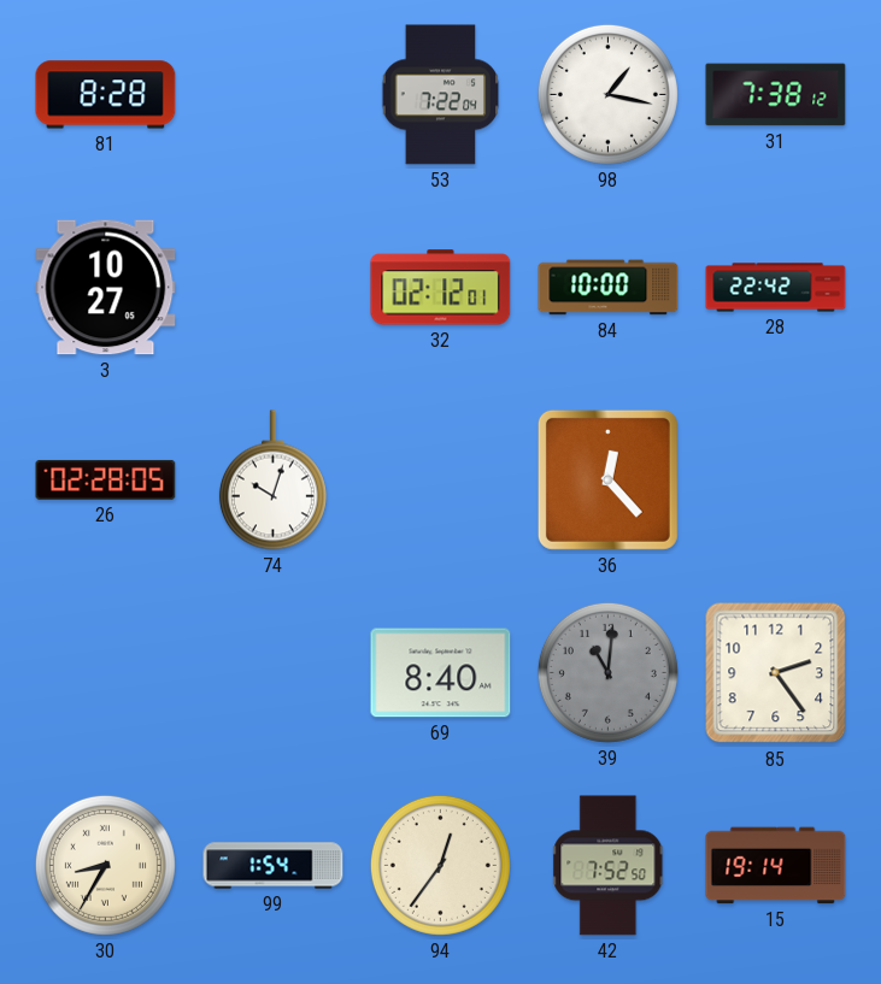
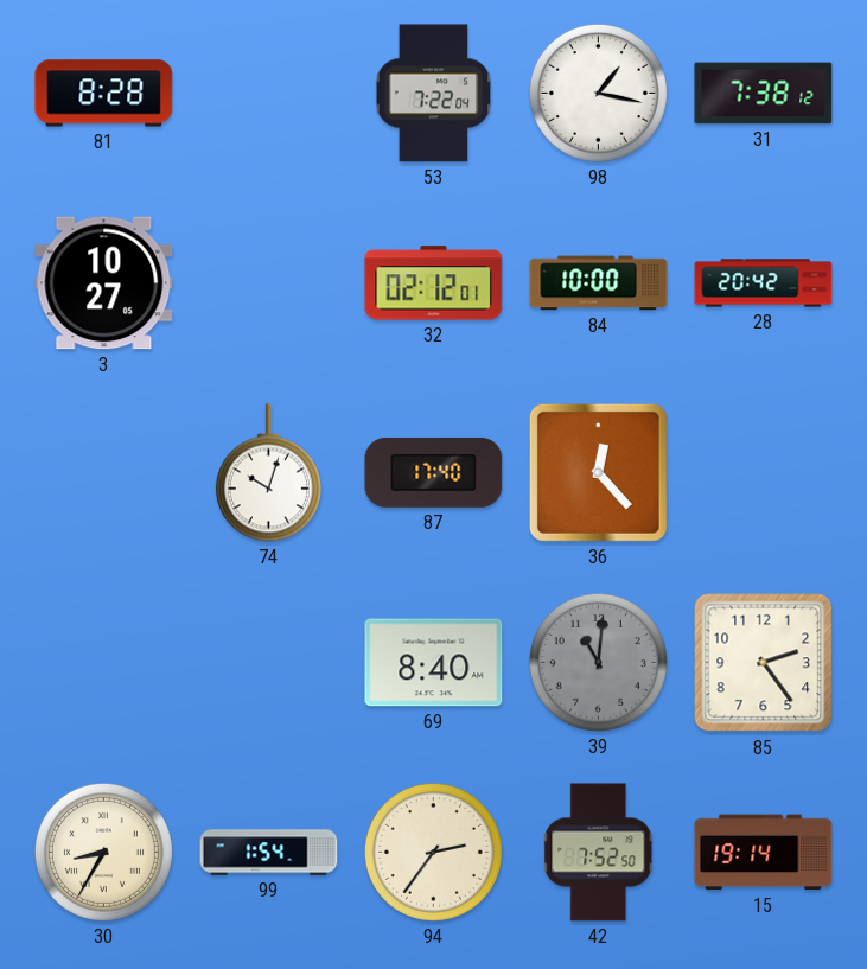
28: 22:42 -> 20:42
26: 02:28 -> none
87: none -> 17:40
94: 12:36 -> 2:36
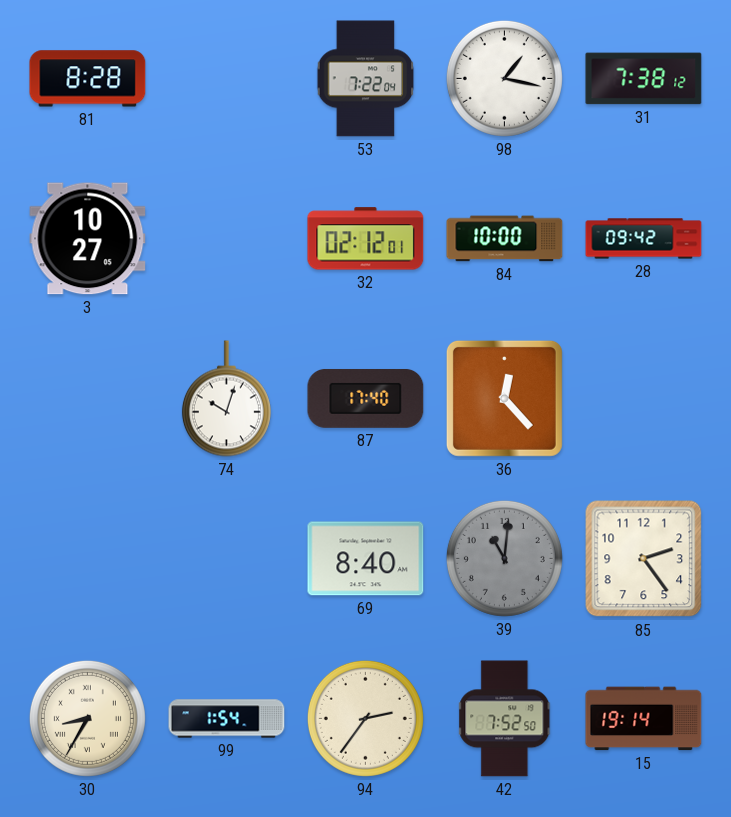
28: 20:42 -> 09:42
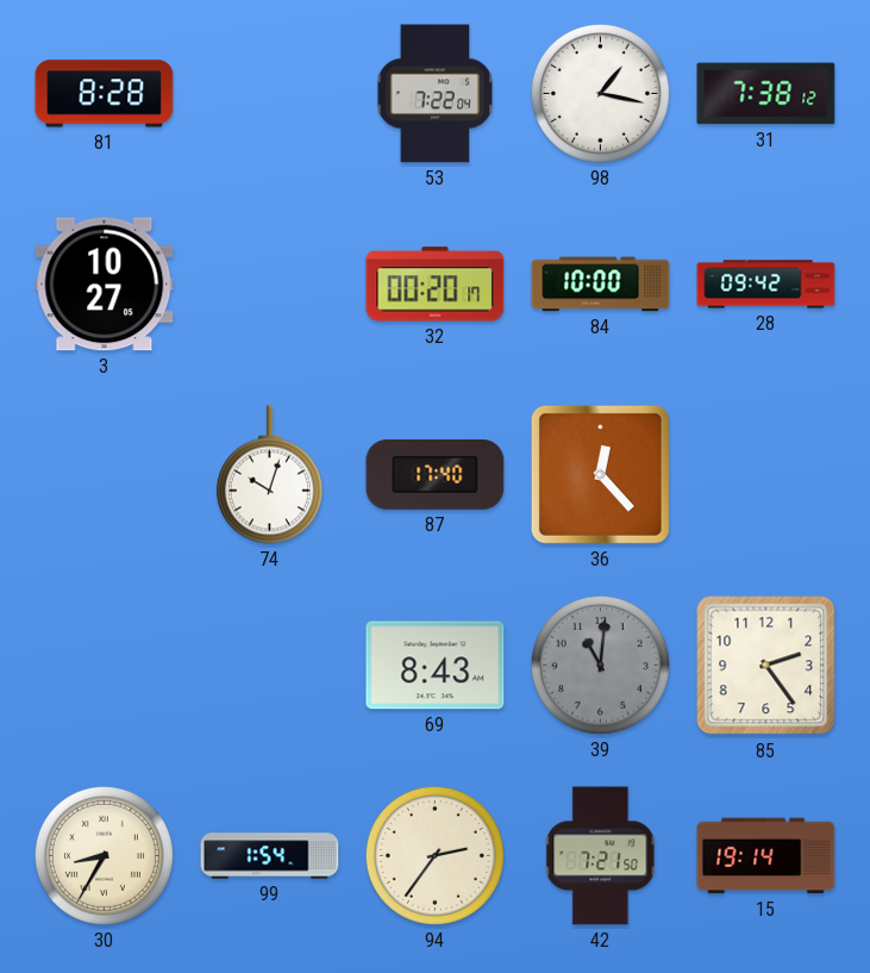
32: 02:12 -> 00:20
69: 8:40 -> 8:43
42: 7:52 -> 7:21
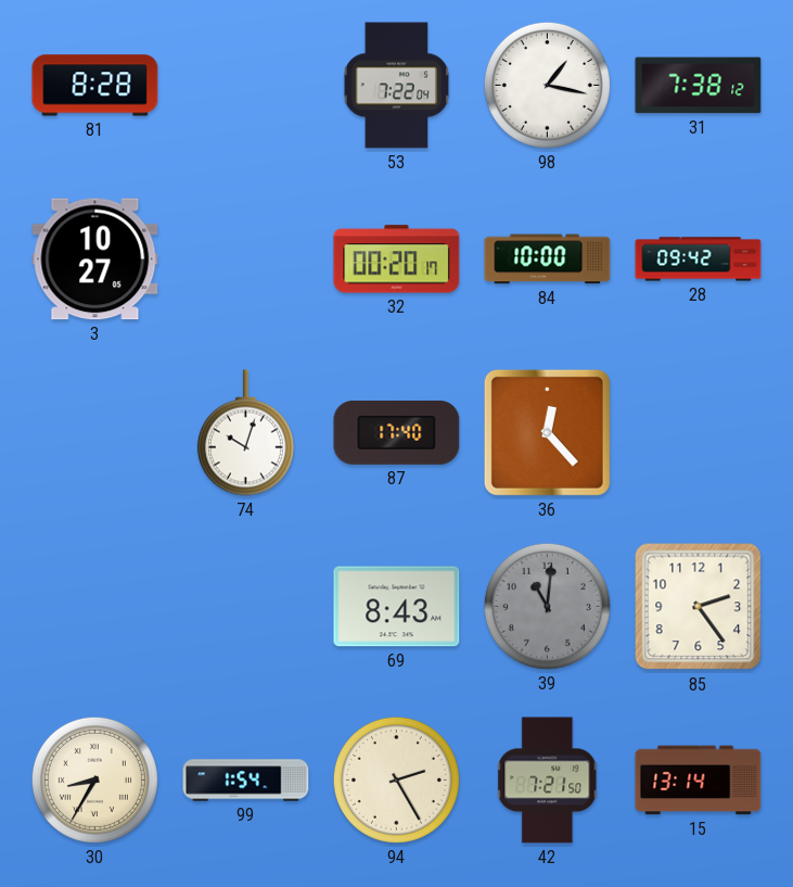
94: 2:36 -> 2:25
15: 19:14 -> 13:14
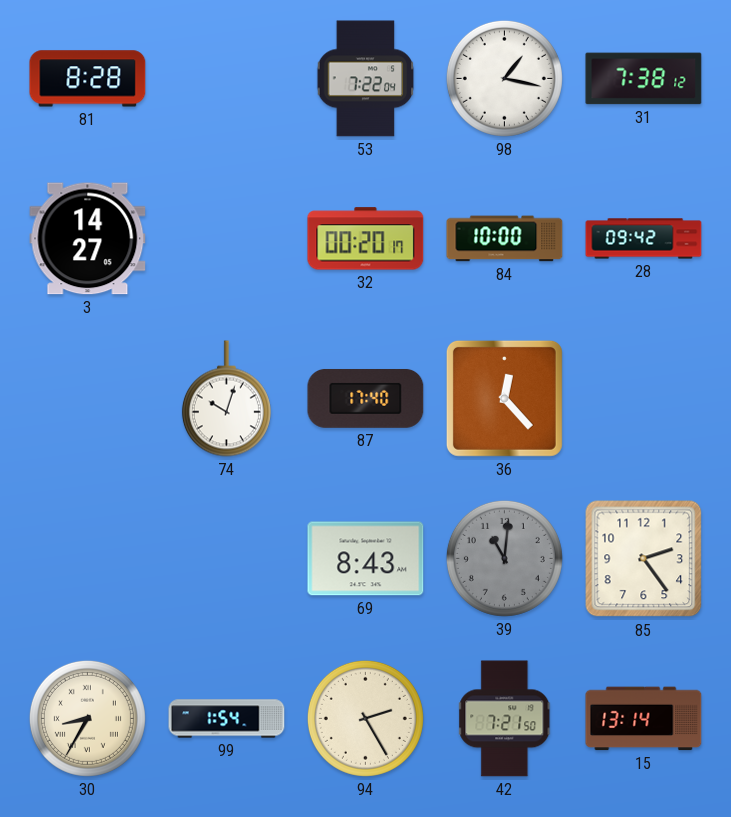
3: 10:27 -> 14:27
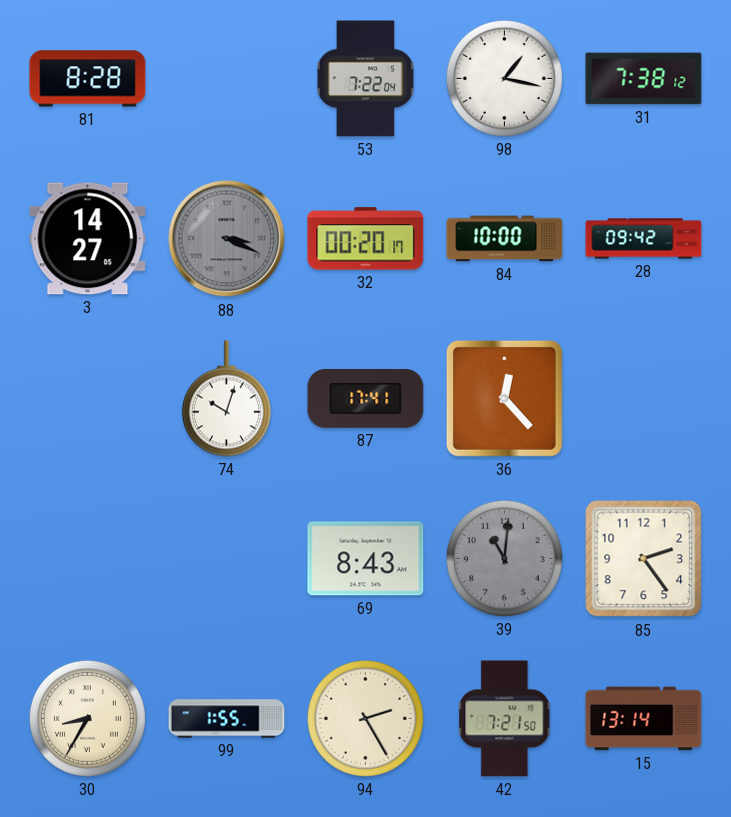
88: none -> 3:19
87: 17:40 -> 17:41
99: 1:54 -> 1:55
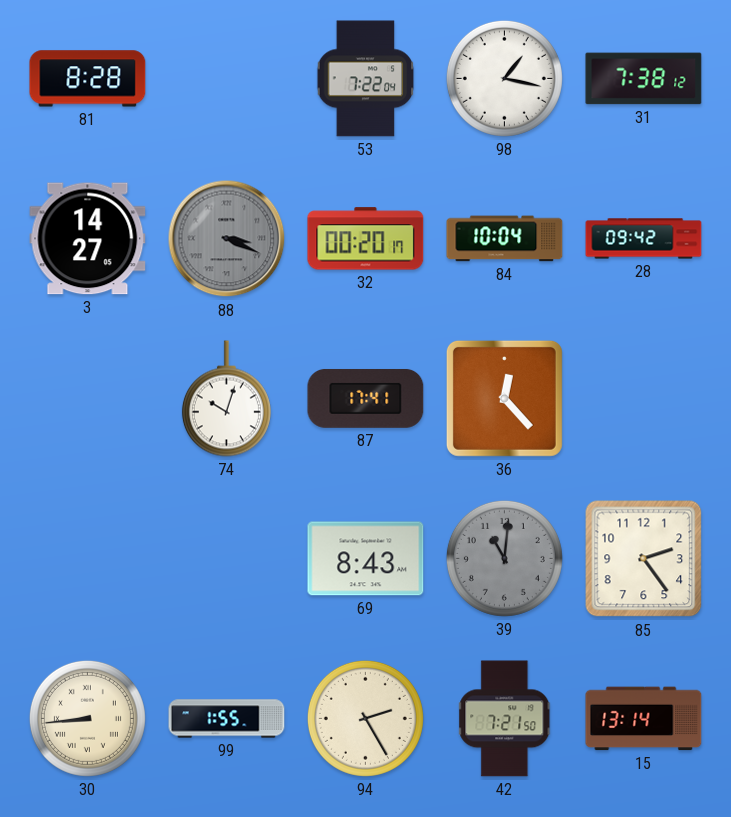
84: 10:00 -> 10:04
30: 8:35 -> 8:44
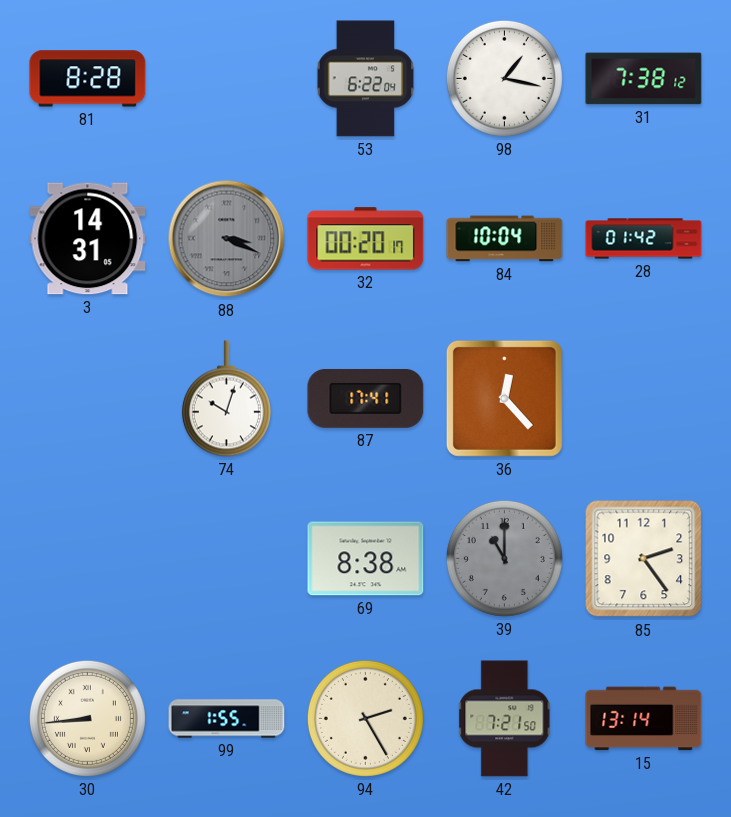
53: 7:22 -> 6:22
3: 14:27 -> 14:31
28: 09:42 -> 01:42
69: 8:43 -> 8:38
39: 11:01 -> 11:00
